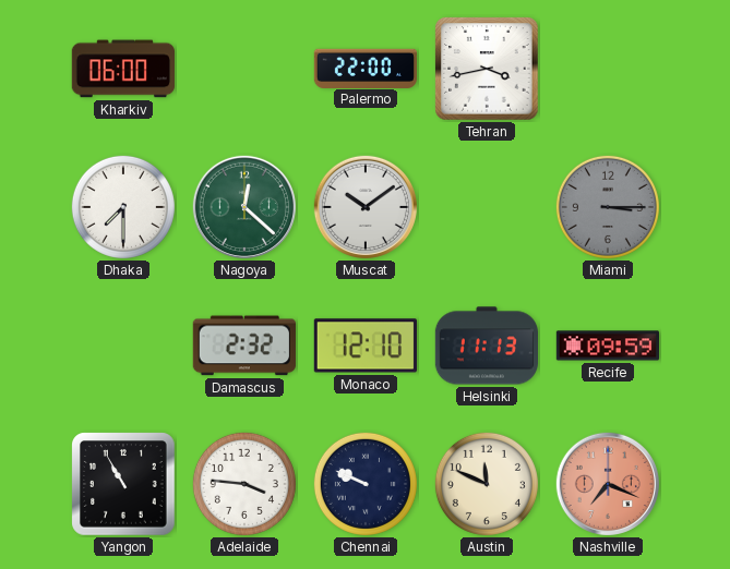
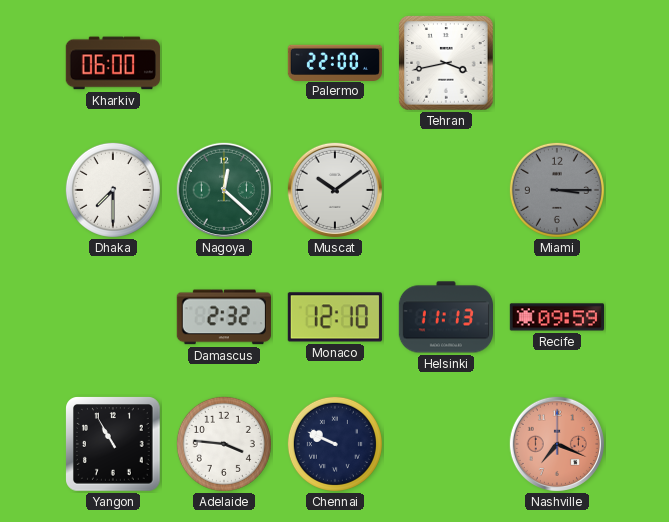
Austin: 11:49 -> none
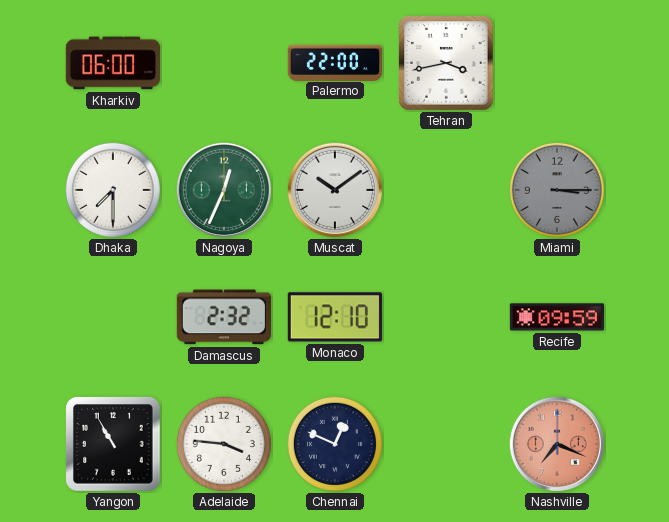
Nagoya: 12:22 -> 12:34
Helsinki: 11:13 -> none
Chennai: 9:49 -> 12:49
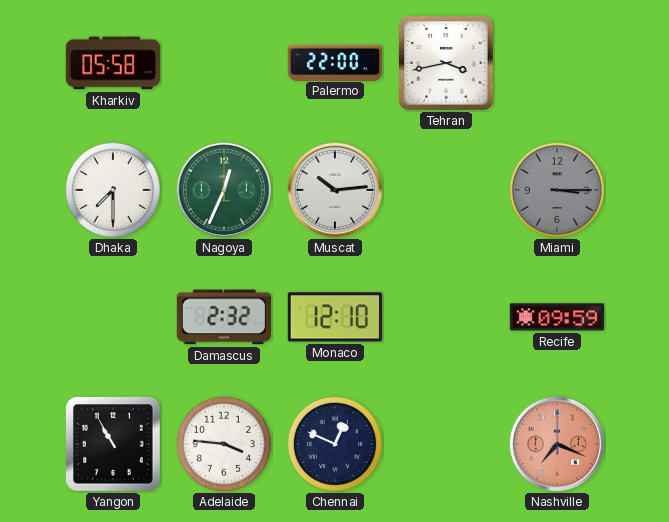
Kharkiv: 06:00 -> 05:58
Muscat: 10:09 -> 10:14
